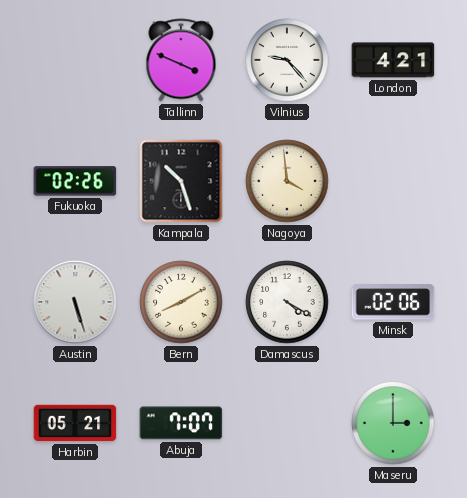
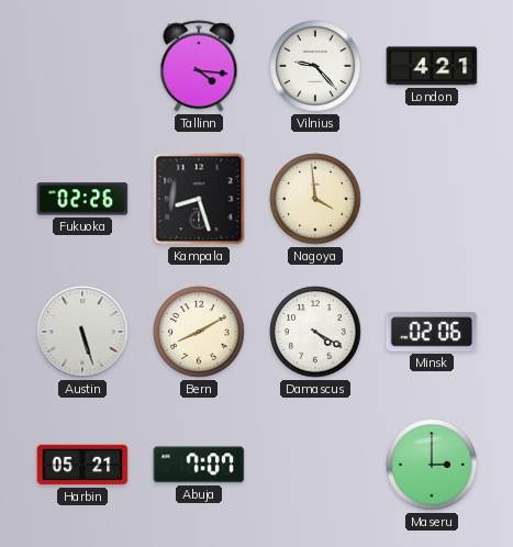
Tallinn: 3:49 -> 4:16
Kampala: 10:27 -> 8:27
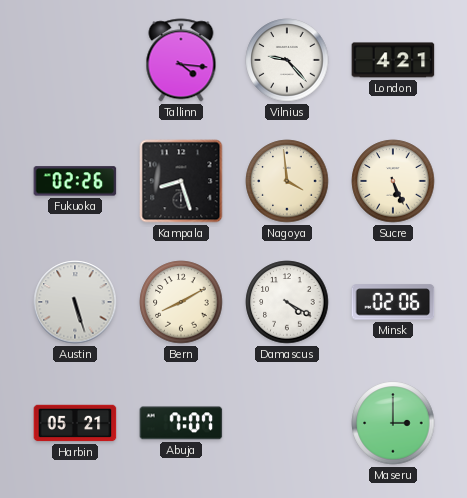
Sucre: none -> 5:26
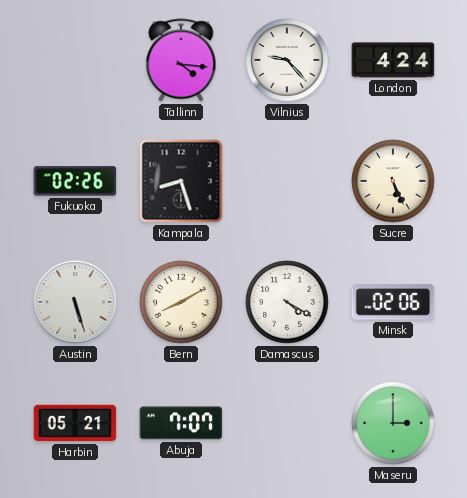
London: 4:21 -> 4:24
Nagoya: 3:59 -> none
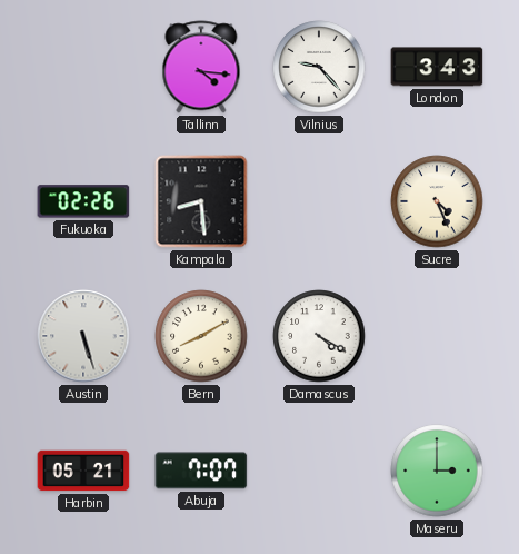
London: 4:24 -> 3:43
Kampala: 8:27 -> 8:29
Sucre: 5:26 -> 4:26
Minsk: 02:06 -> none
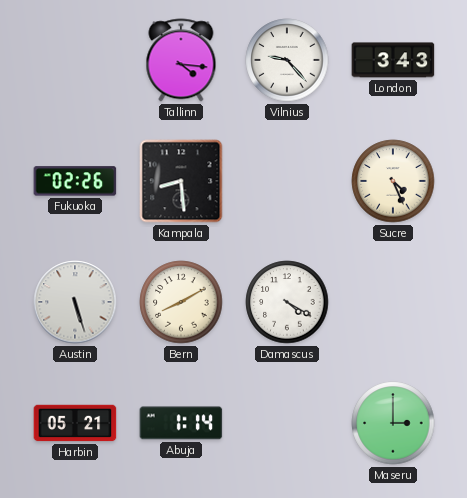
Abuja: 7:07 -> 1:14
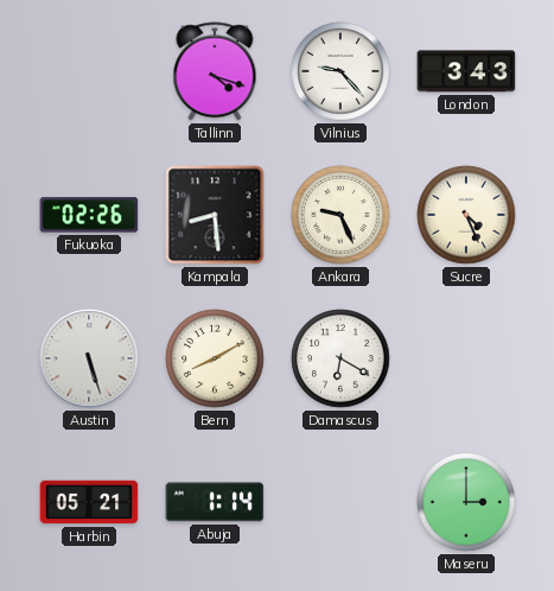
Tallinn: 4:16 -> 4:18
Ankara: none -> 9:26
Damascus: 4:20 -> 6:20
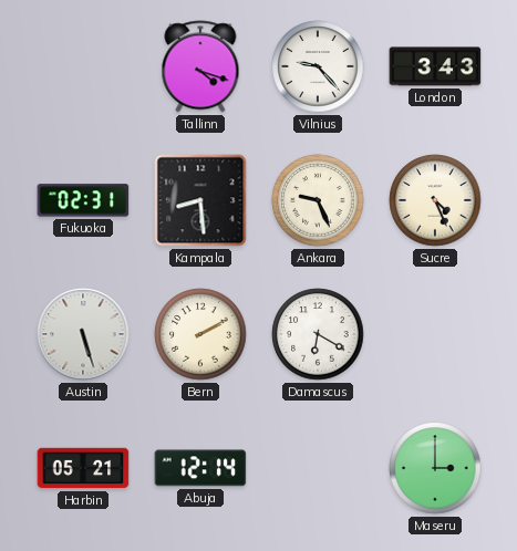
Fukuoka: 02:26 -> 02:31
Bern: 8:10 -> 2:10
Abuja: 1:14 -> 12:14
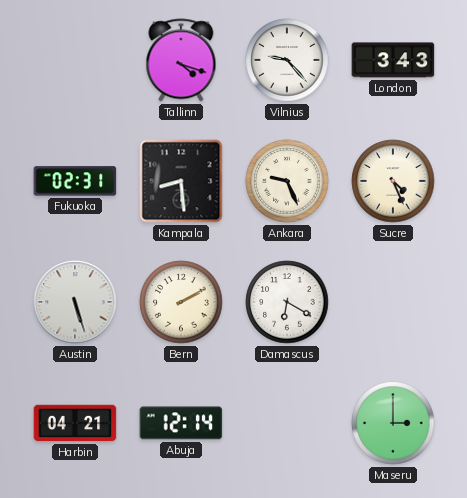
Harbin: 05:21 -> 04:21
